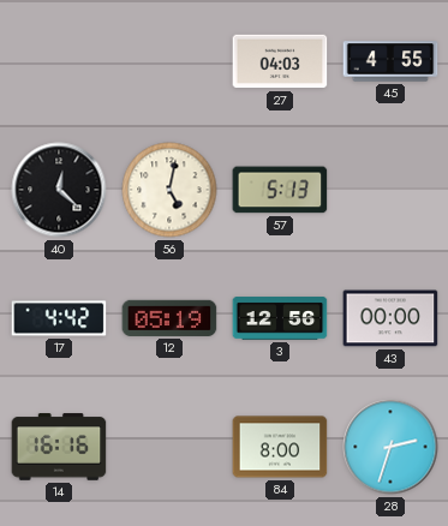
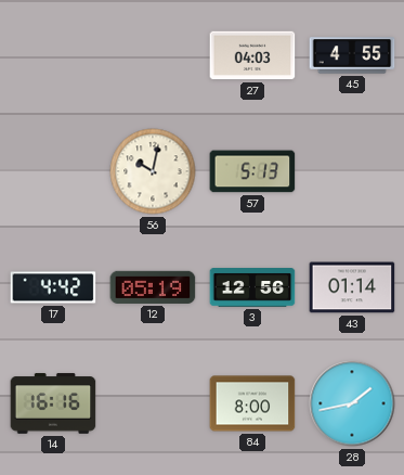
40: 12:22 -> none
56: 5:02 -> 10:02
43: 00:00 -> 01:14
28: 2:33 -> 1:43
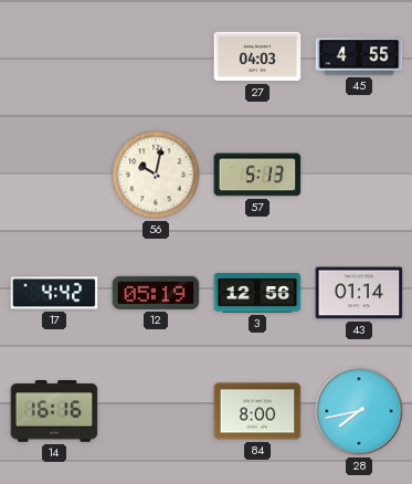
28: 1:43 -> 7:43
